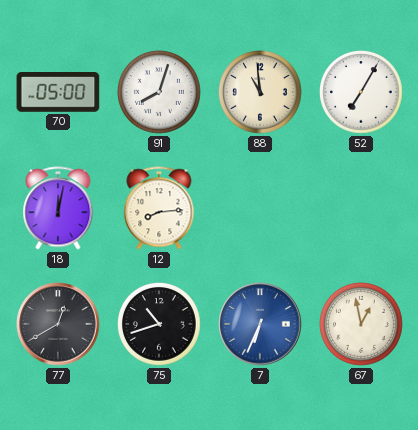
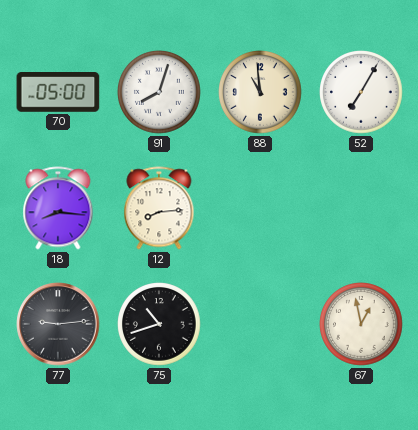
18: 12:02 -> 8:16
77: 12:40 -> 9:14
7: 6:34 -> none
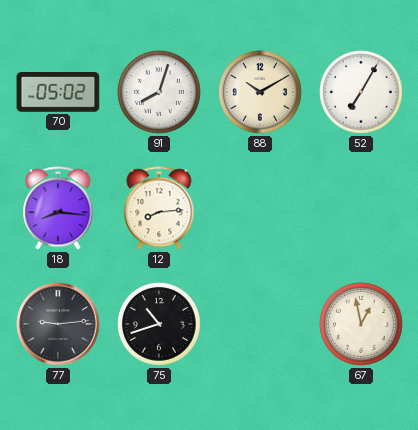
70: 05:00 -> 05:02
88: 10:59 -> 10:10
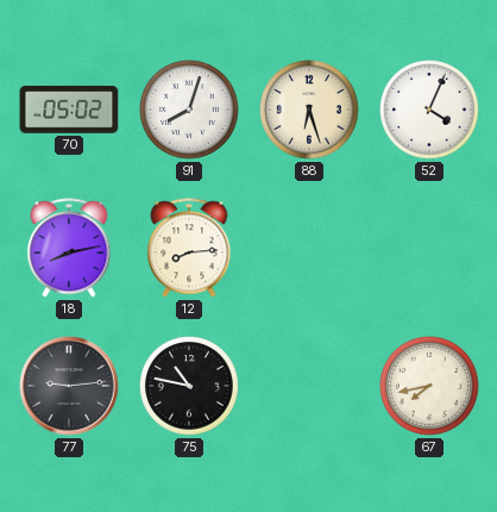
88: 10:10 -> 6:27
52: 7:05 -> 4:04
18: 8:16 -> 8:13
75: 10:42 -> 10:47
67: 12:58 -> 7:43
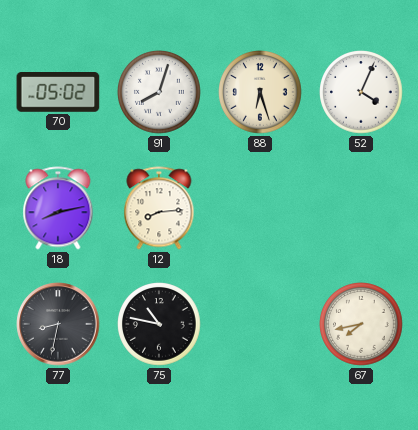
77: 9:14 -> 8:32
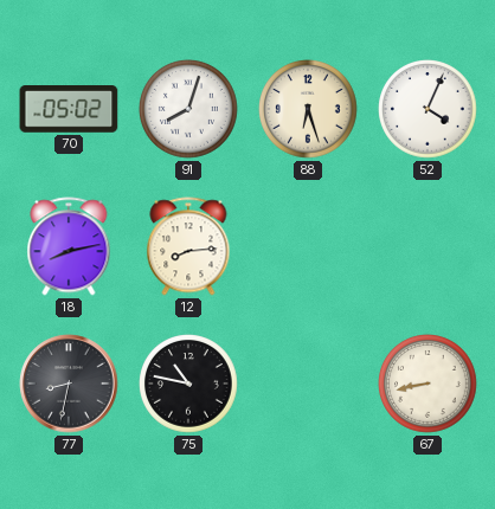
67: 7:43 -> 8:43
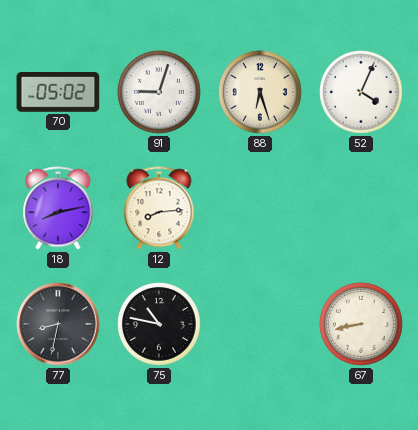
91: 8:03 -> 9:03
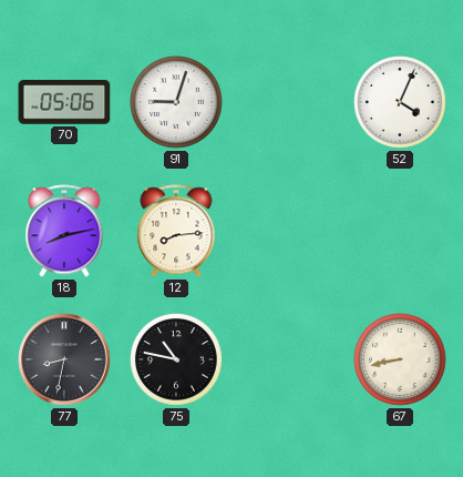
70: 05:02 -> 05:06
88: 6:27 -> none
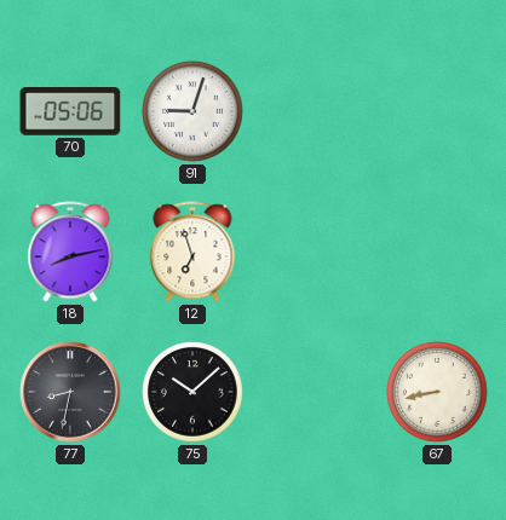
52: 4:04 -> none
12: 8:14 -> 6:57
75: 10:47 -> 10:08
